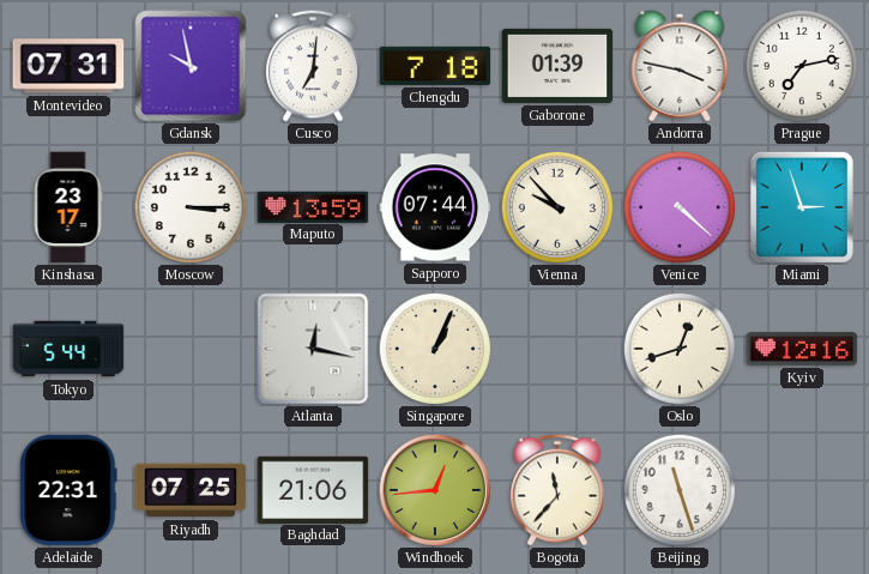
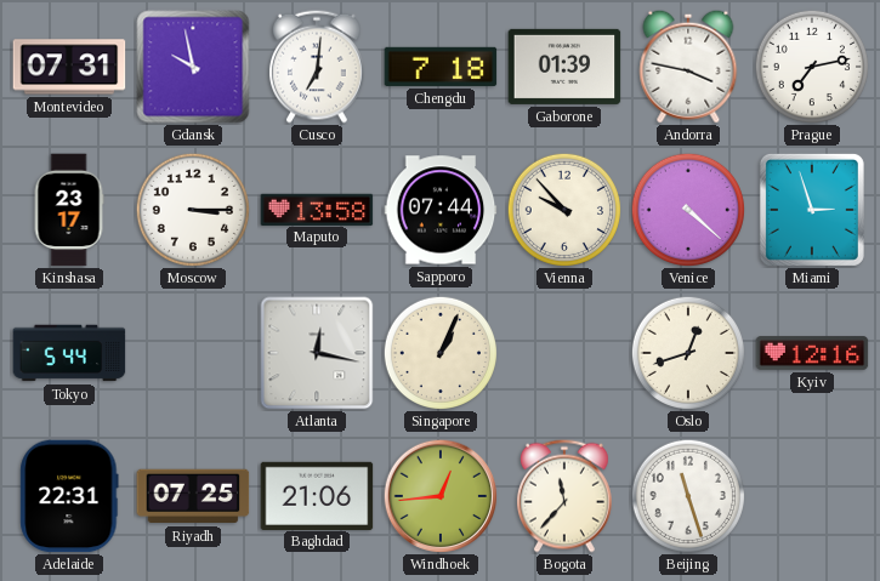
Maputo: 13:59 -> 13:58
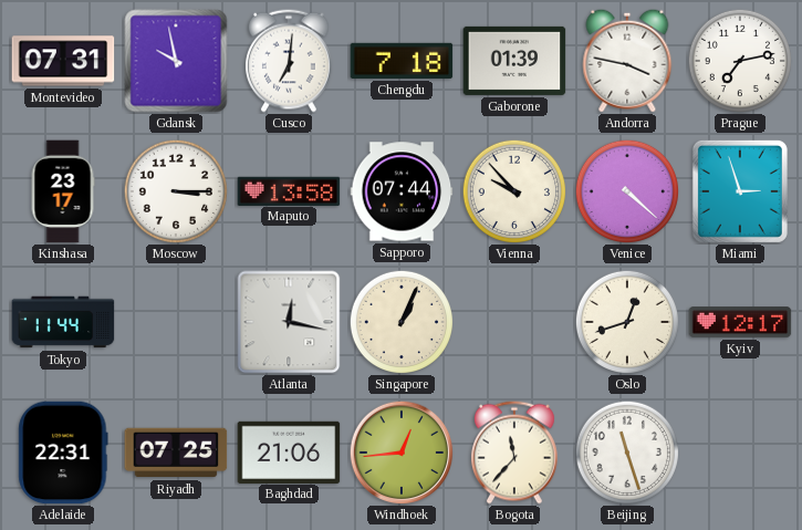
Tokyo: 5:44 -> 11:44
Kyiv: 12:16 -> 12:17
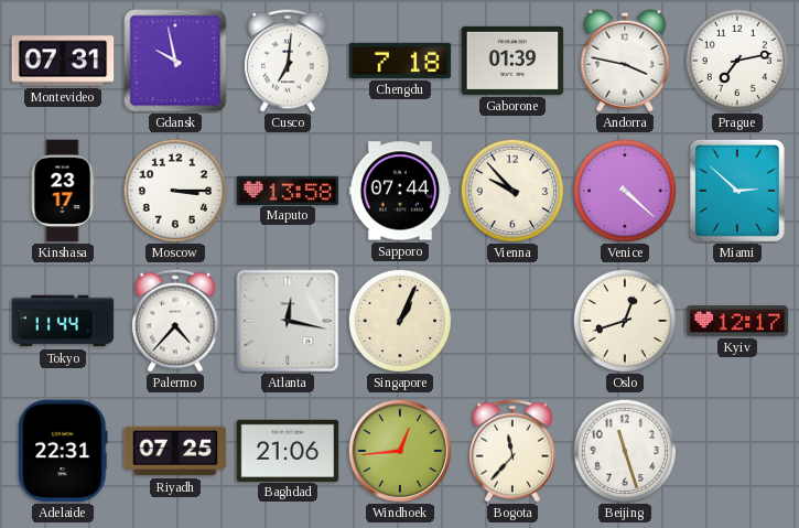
Miami: 2:57 -> 2:52
Palermo: none -> 4:37
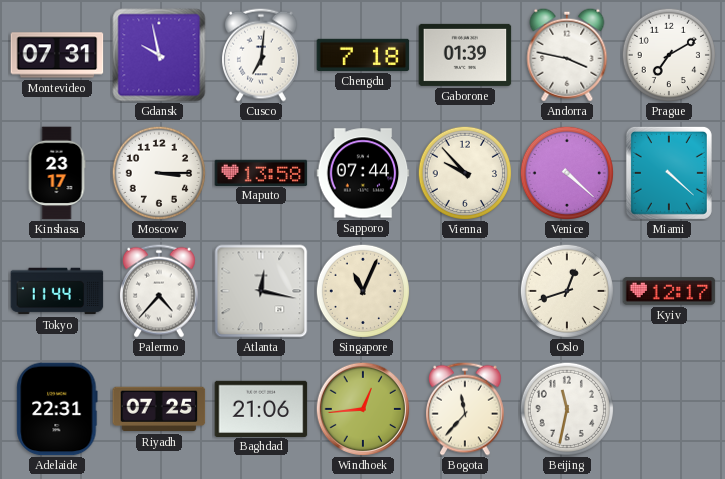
Prague: 7:13 -> 7:10
Miami: 2:52 -> 4:22
Singapore: 1:04 -> 11:04
Beijing: 11:27 -> 11:32
